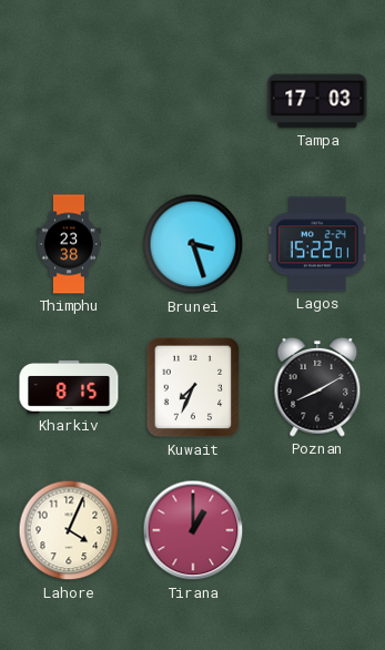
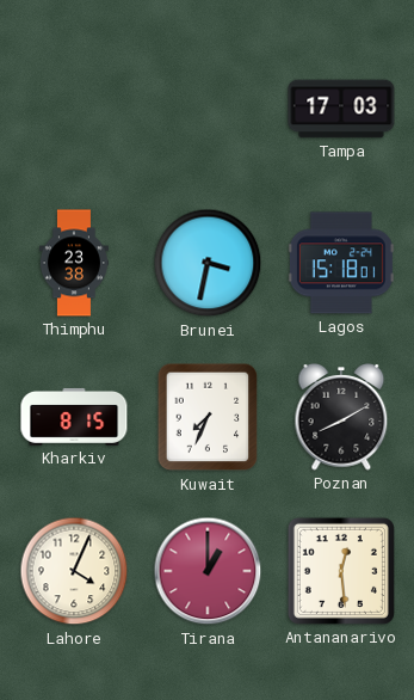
Brunei: 3:27 -> 3:32
Lagos: 15:22 -> 15:18
Antananarivo: none -> 12:29
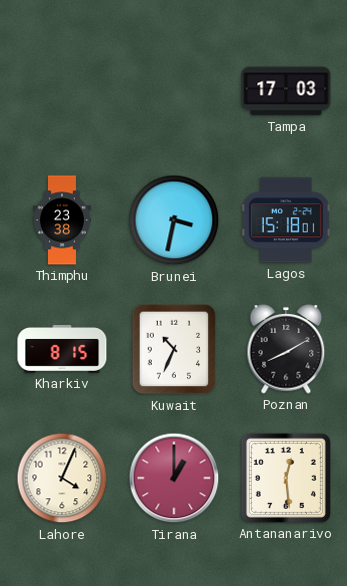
Kuwait: 7:34 -> 10:34
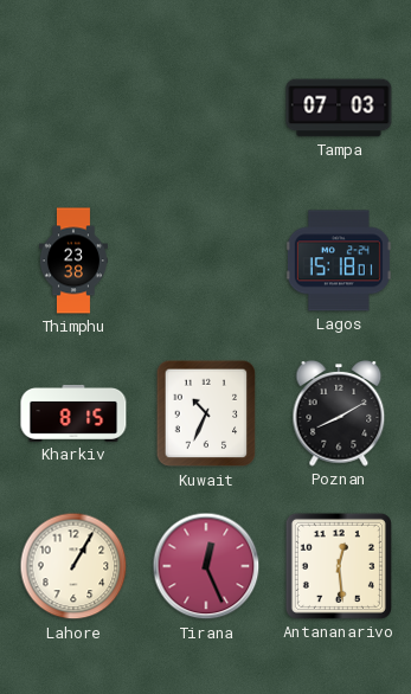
Tampa: 17:03 -> 07:03
Brunei: 3:32 -> none
Lahore: 4:04 -> 1:05
Tirana: 1:00 -> 12:26
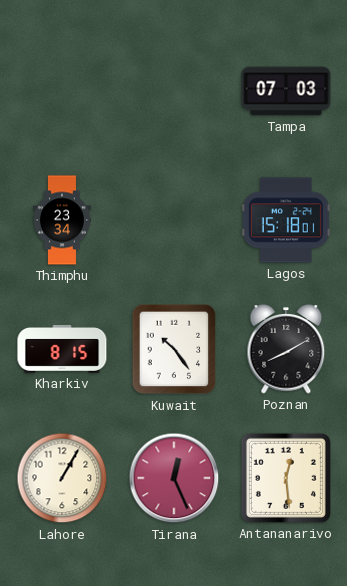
Thimphu: 23:38 -> 23:34
Kuwait: 10:34 -> 10:24
